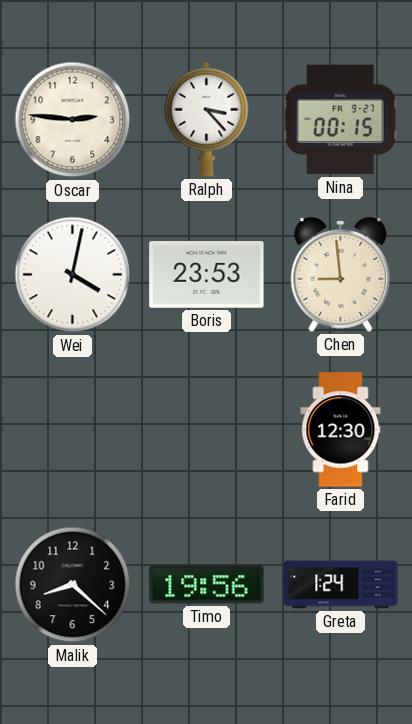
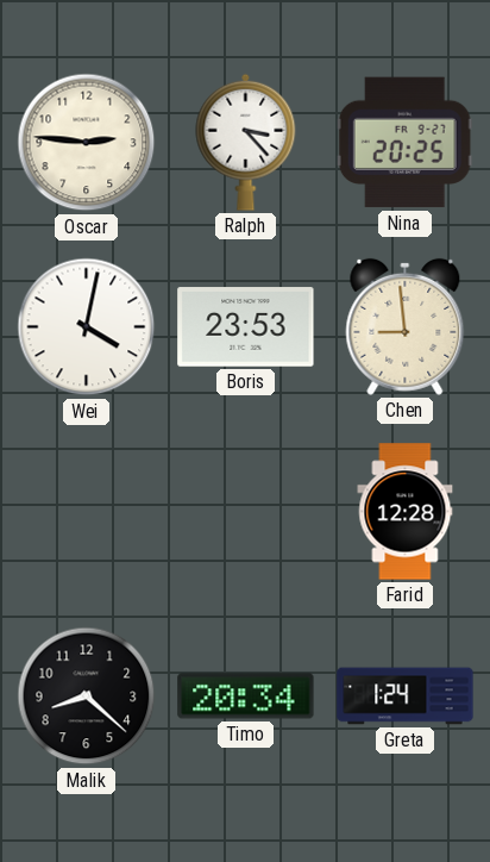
Nina: 00:15 -> 20:25
Farid: 12:30 -> 12:28
Timo: 19:56 -> 20:34
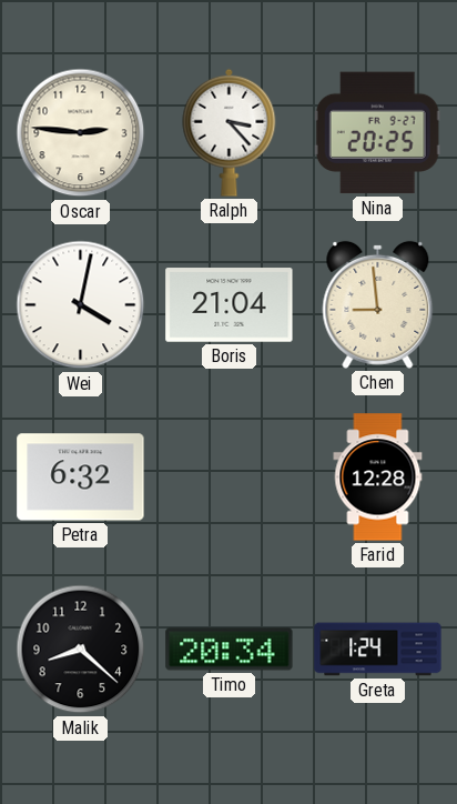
Boris: 23:53 -> 21:04
Petra: none -> 6:32
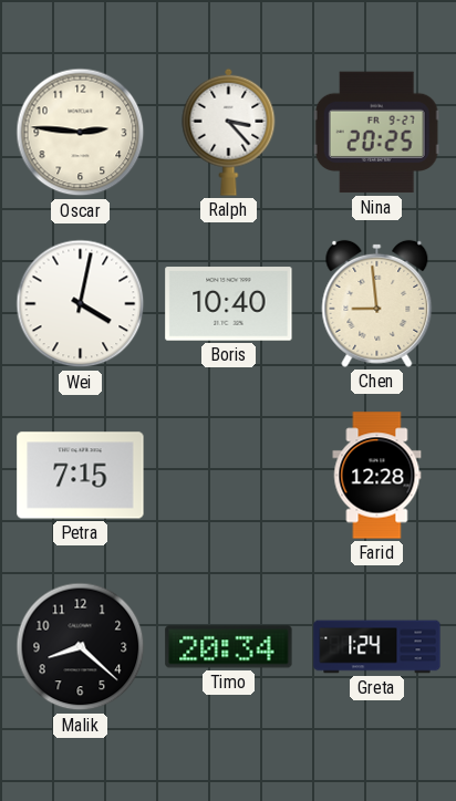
Boris: 21:04 -> 10:40
Petra: 6:32 -> 7:15
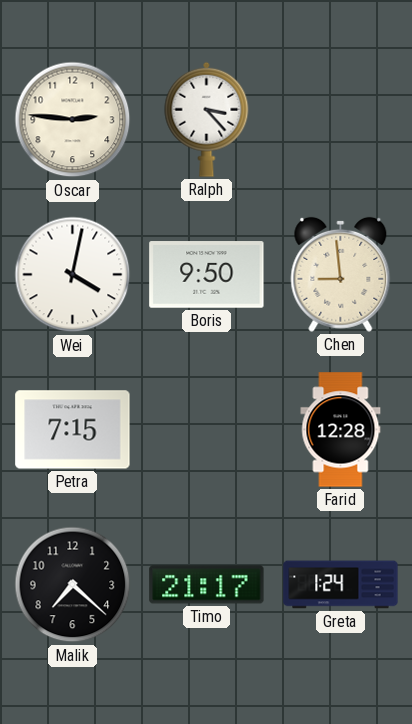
Nina: 20:25 -> none
Boris: 10:40 -> 9:50
Malik: 8:22 -> 7:22
Timo: 20:34 -> 21:17
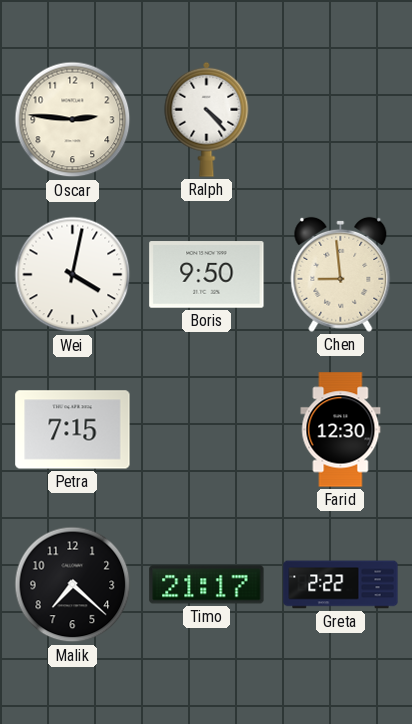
Ralph: 3:23 -> 4:23
Farid: 12:28 -> 12:30
Greta: 1:24 -> 2:22
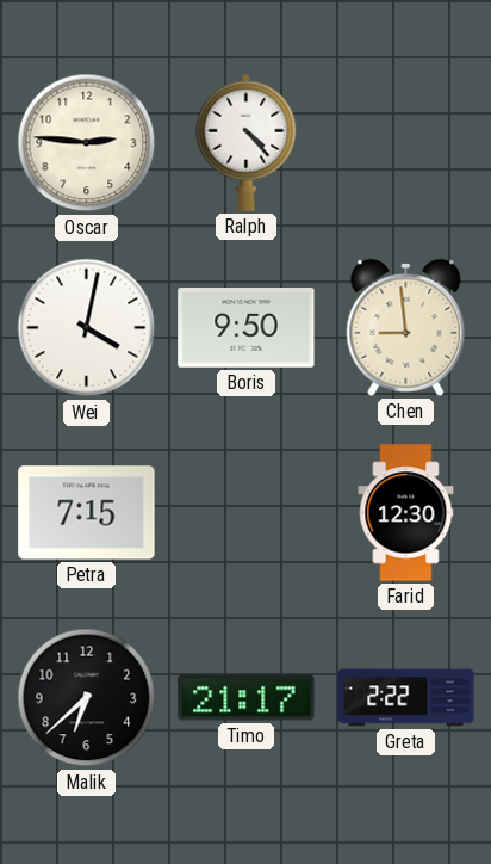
Malik: 7:22 -> 6:38
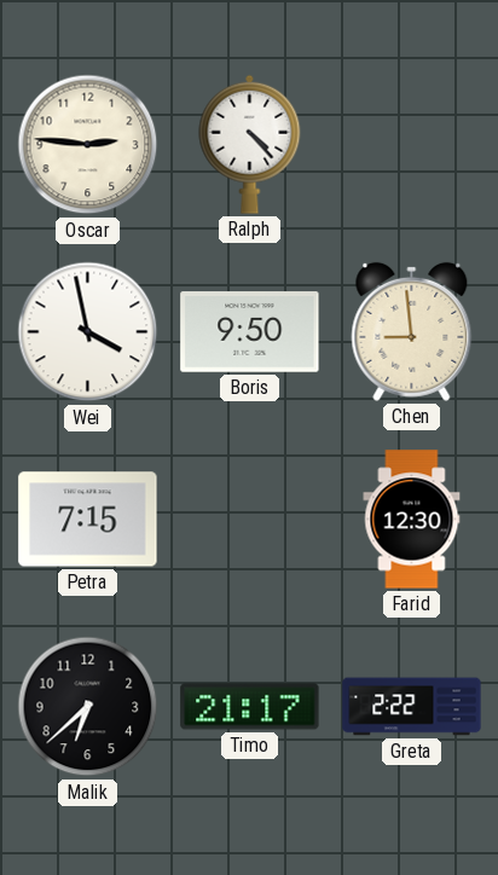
Wei: 4:02 -> 3:58
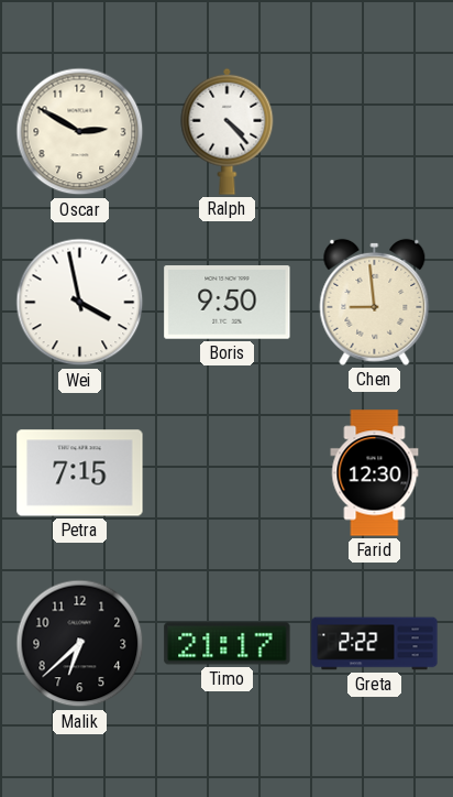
Oscar: 2:46 -> 2:50
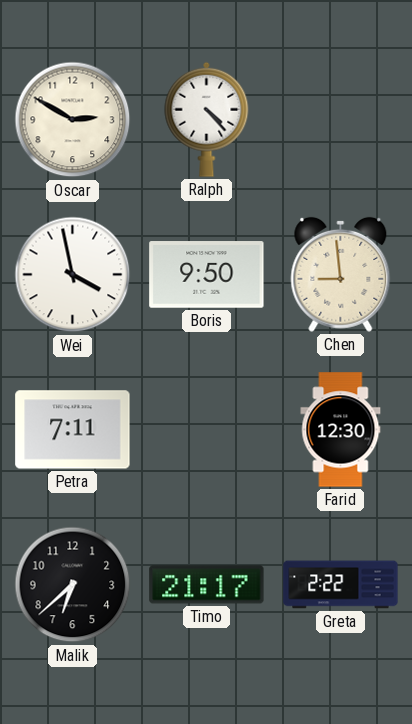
Petra: 7:15 -> 7:11
